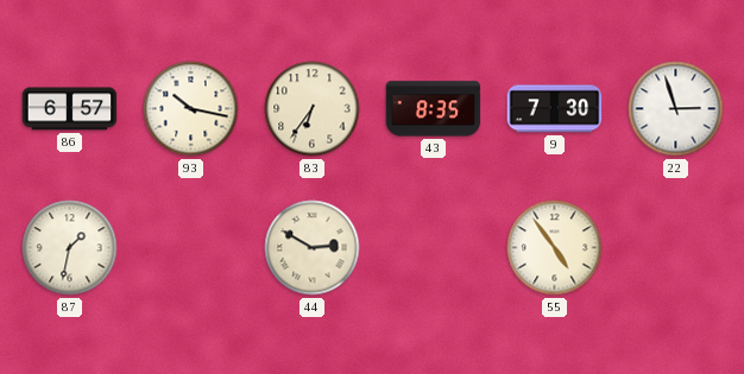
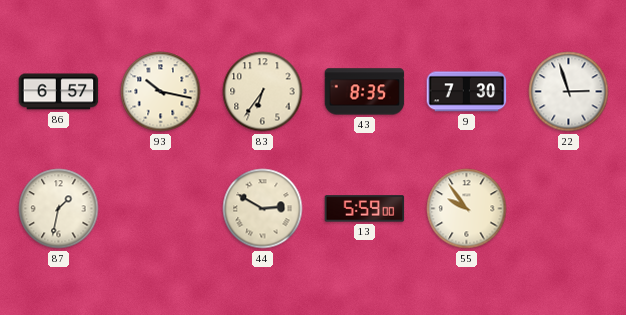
13: none -> 5:59
55: 4:54 -> 9:54
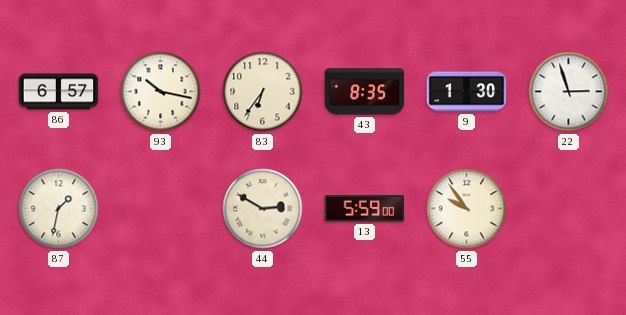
9: 7:30 -> 1:30
